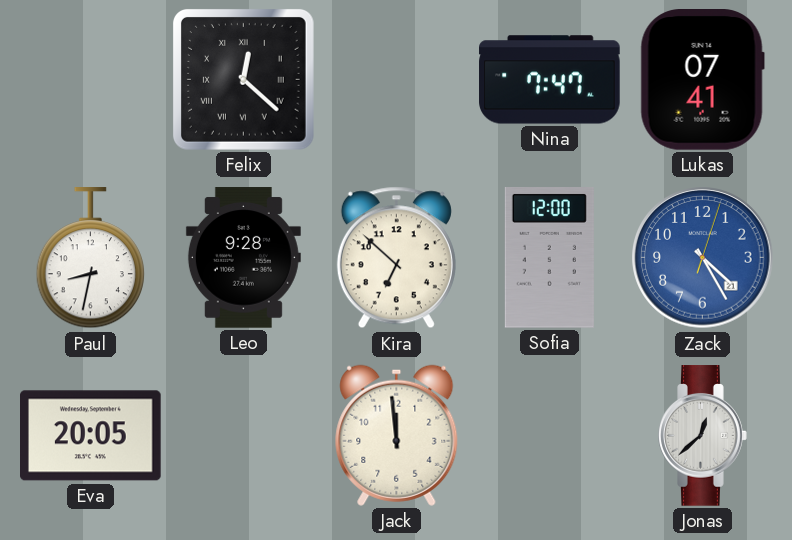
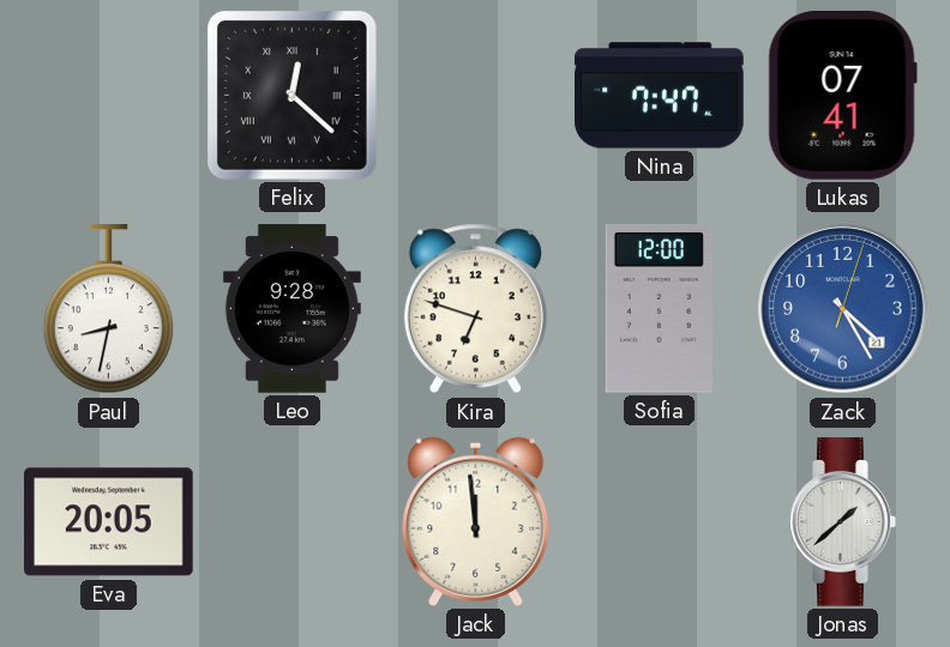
Kira: 6:52 -> 6:48
Jonas: 12:38 -> 1:38
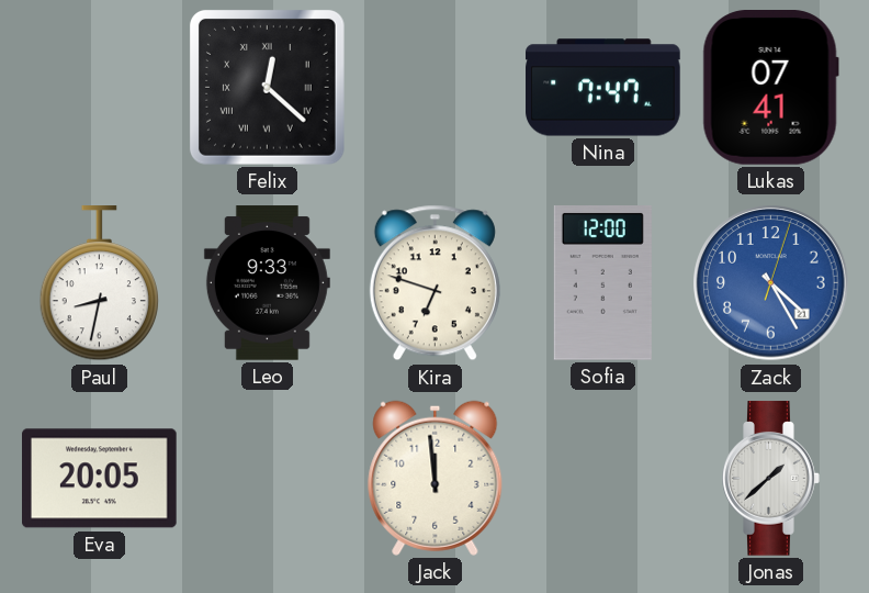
Leo: 9:28 -> 9:33
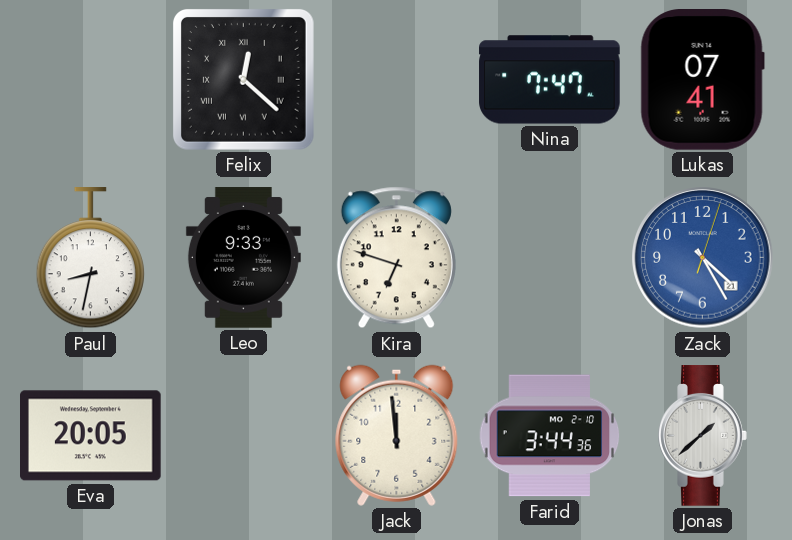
Sofia: 12:00 -> none
Farid: none -> 3:44
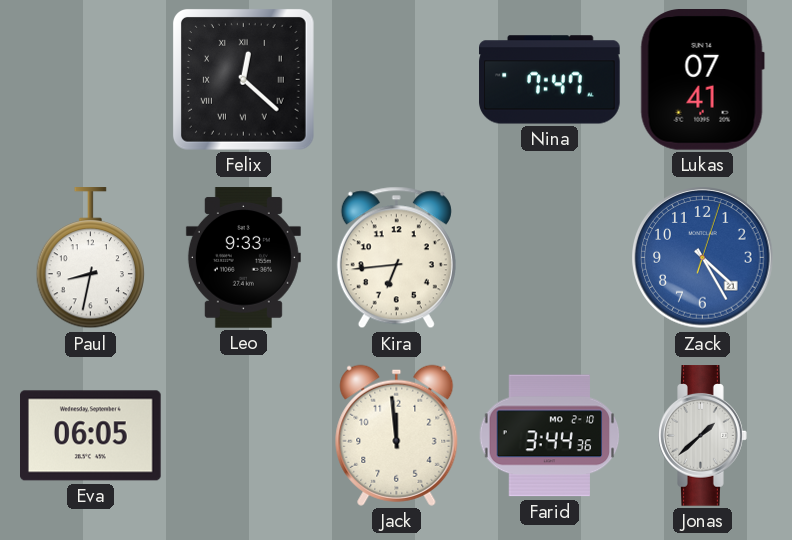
Kira: 6:48 -> 6:44
Eva: 20:05 -> 06:05
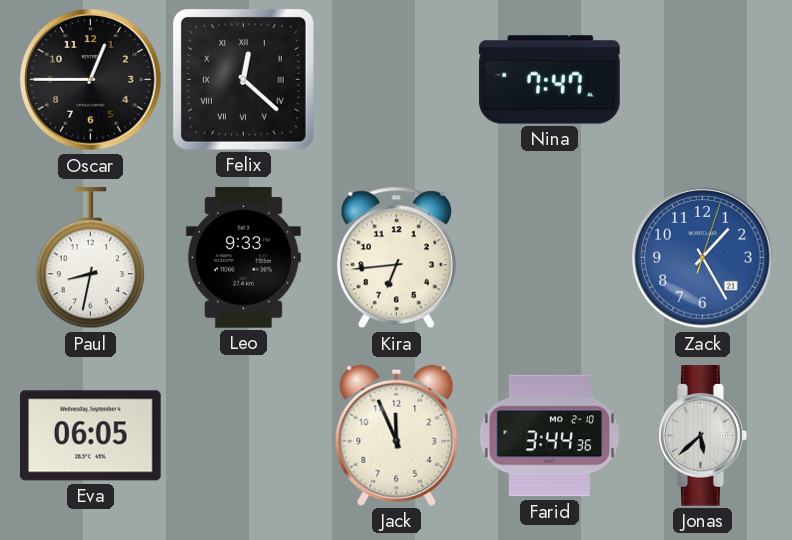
Oscar: none -> 12:45
Lukas: 07:41 -> none
Zack: 4:25 -> 1:25
Jack: 11:59 -> 11:56
Jonas: 1:38 -> 5:38
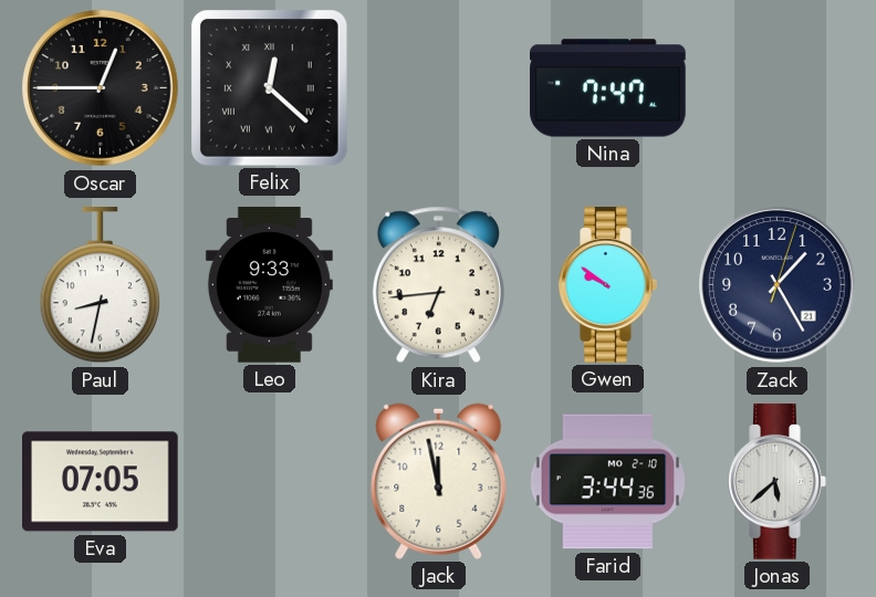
Gwen: none -> 9:51
Zack dial: blue -> navy
Eva: 06:05 -> 07:05
Jack: 11:56 -> 11:58
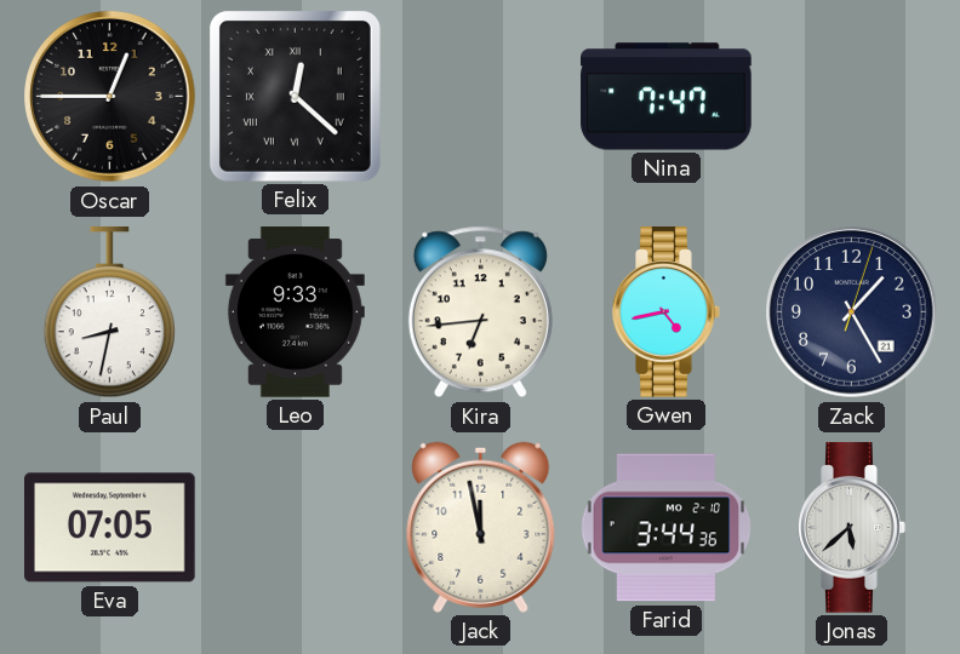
Gwen: 9:51 -> 4:43
